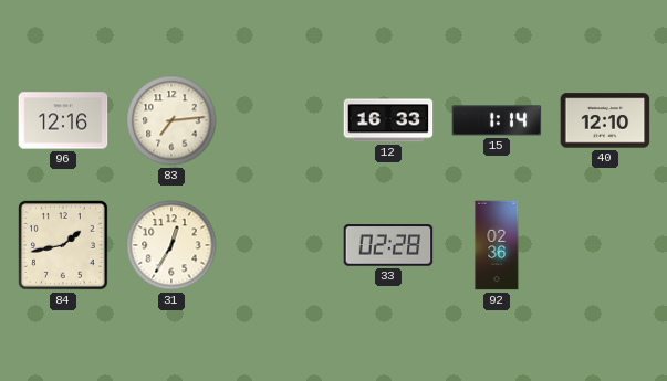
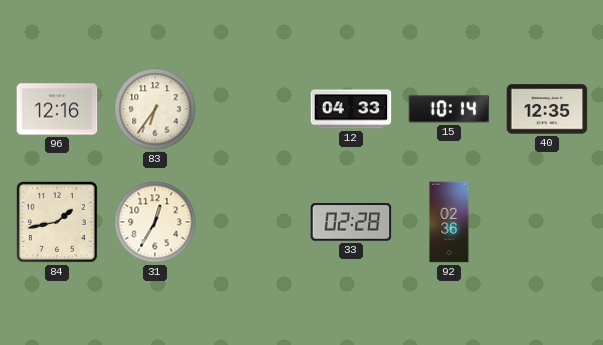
83: 7:14 -> 6:36
12: 16:33 -> 04:33
15: 1:14 -> 10:14
40: 12:10 -> 12:35
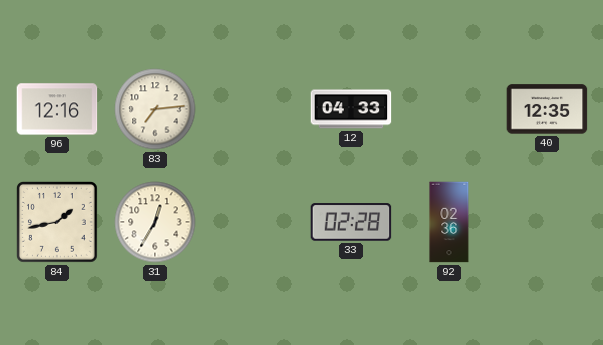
83: 6:36 -> 7:14
15: 10:14 -> none
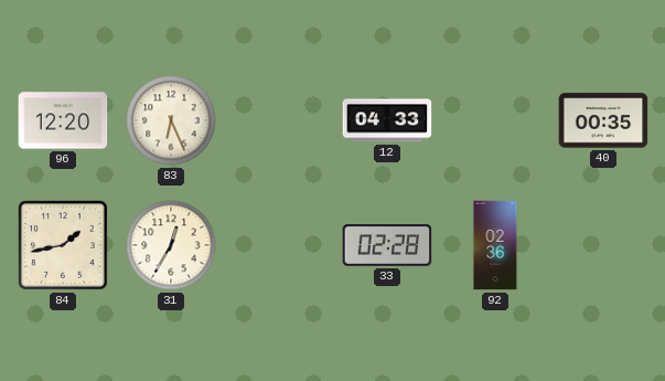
96: 12:16 -> 12:20
83: 7:14 -> 6:26
40: 12:35 -> 00:35
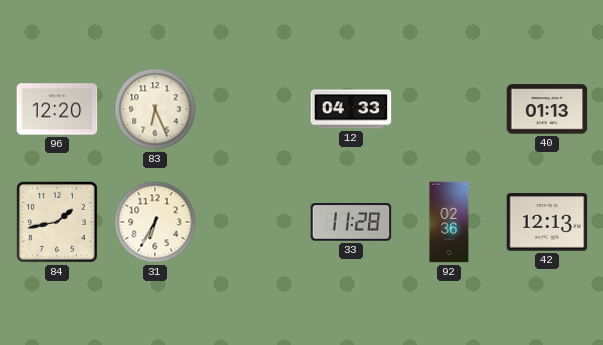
40: 00:35 -> 01:13
31: 12:35 -> 6:35
33: 02:28 -> 11:28
42: none -> 12:13
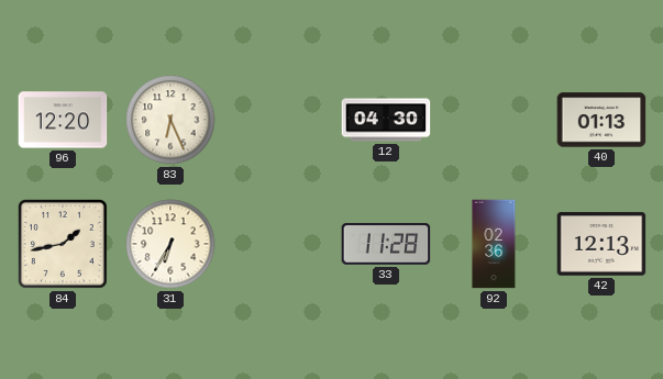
12: 04:33 -> 04:30
